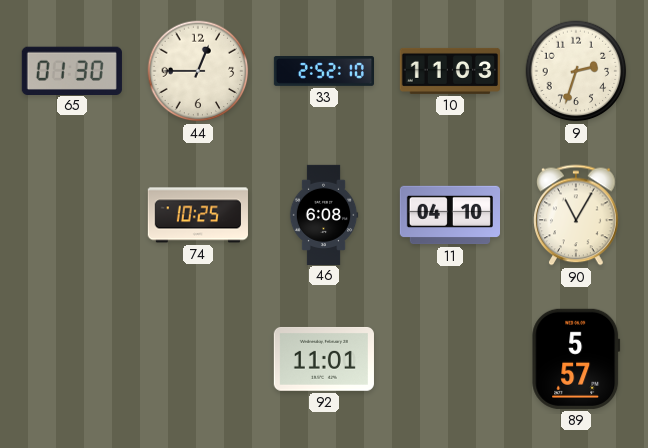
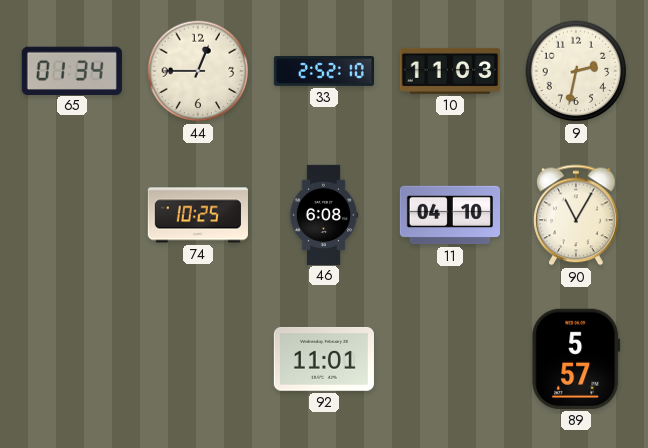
65: 01:30 -> 01:34
9: 2:33 -> 2:32
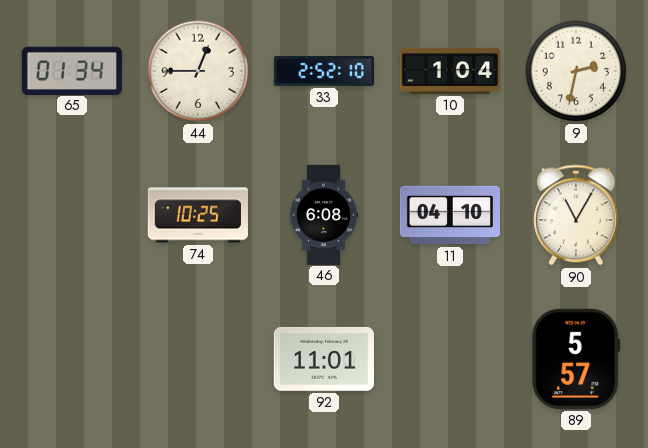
10: 11:03 -> 1:04
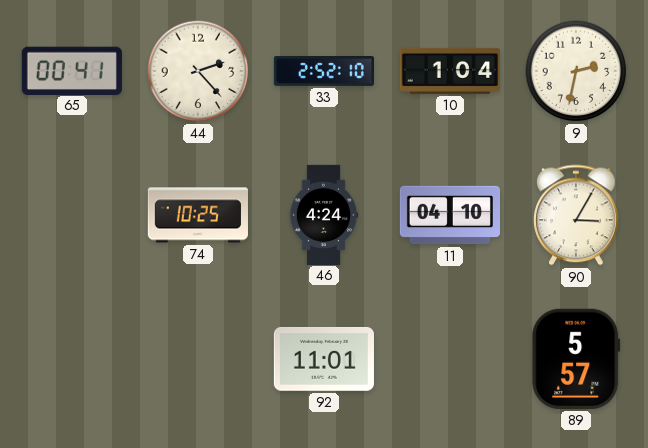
65: 01:34 -> 00:41
44: 12:45 -> 2:23
46: 6:08 -> 4:24
90: 11:05 -> 3:05
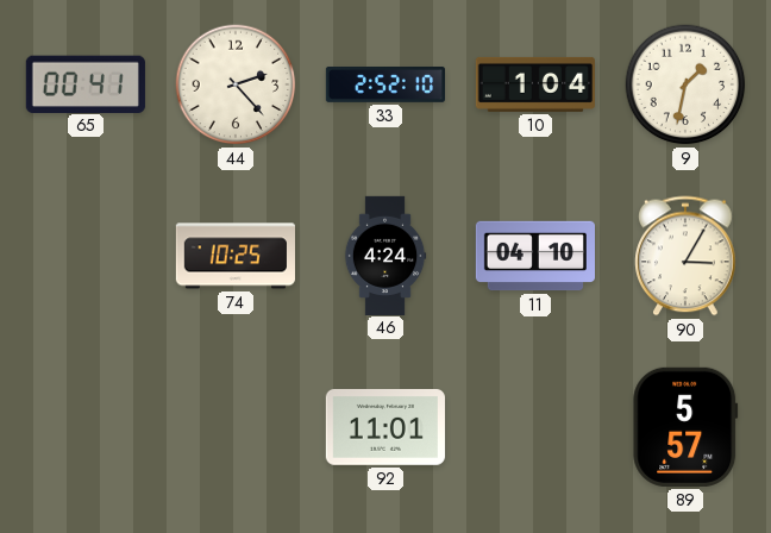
9: 2:32 -> 1:32
